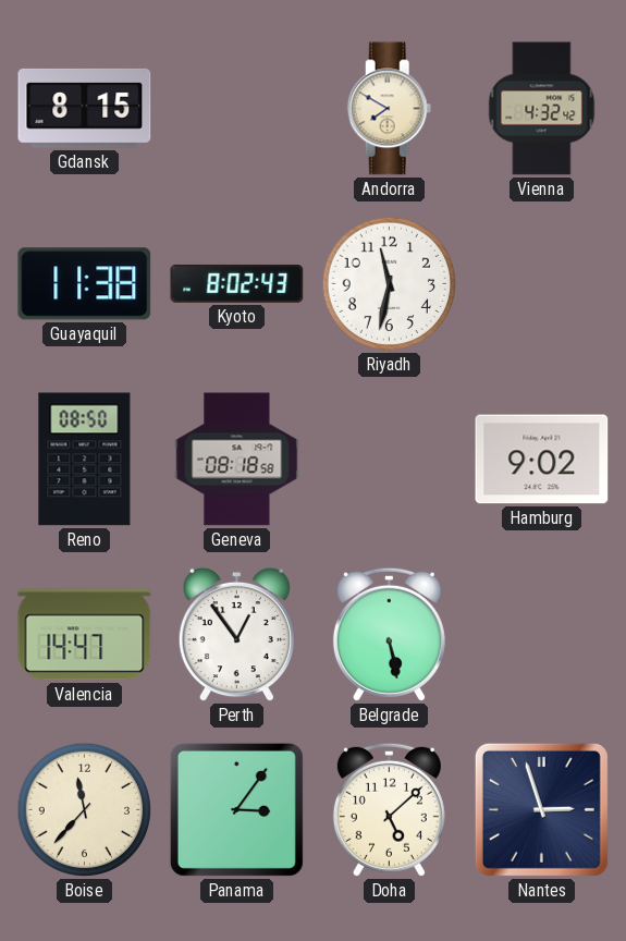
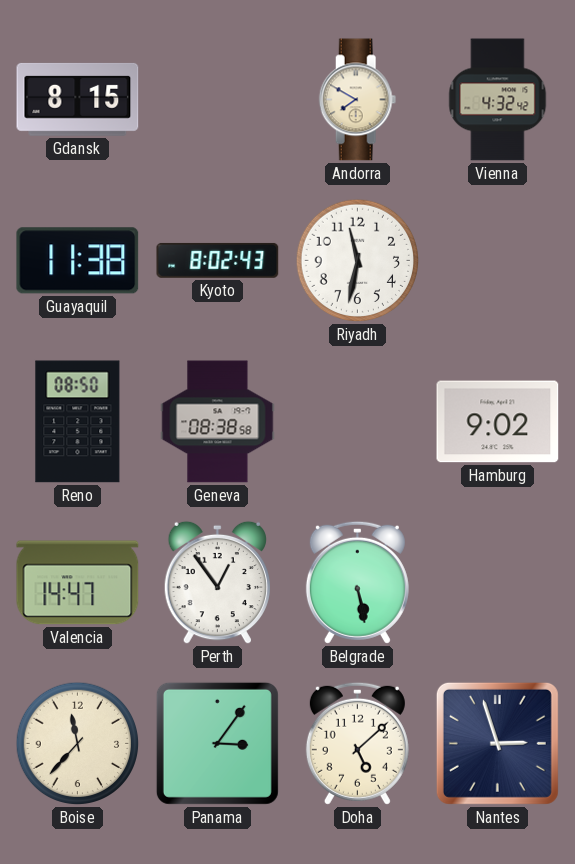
Geneva: 08:18 -> 08:38
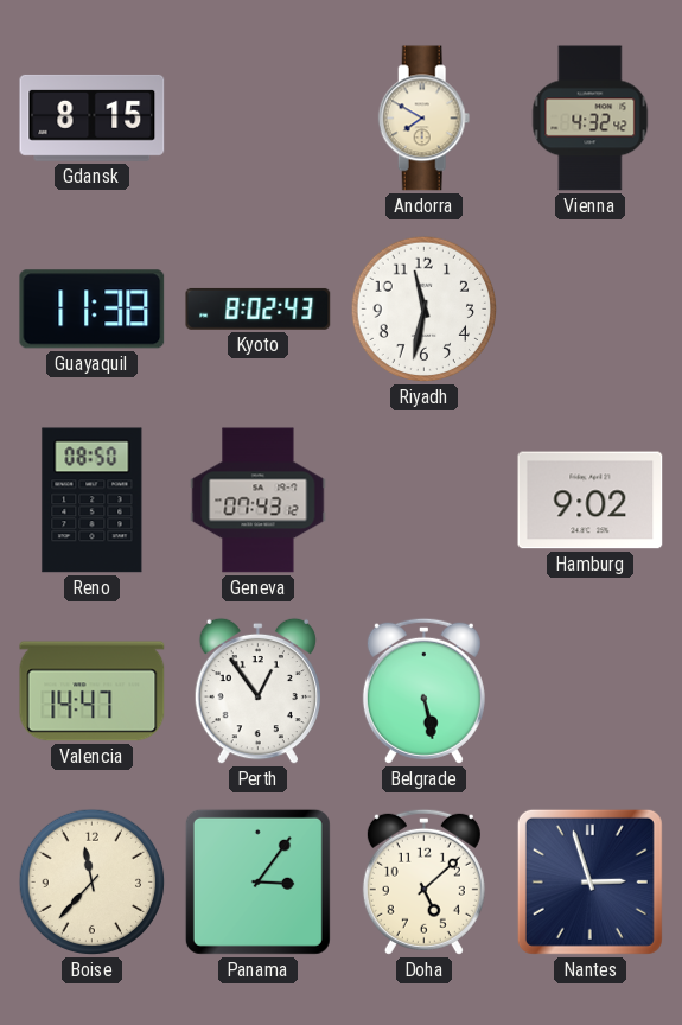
Geneva: 08:38 -> 07:43
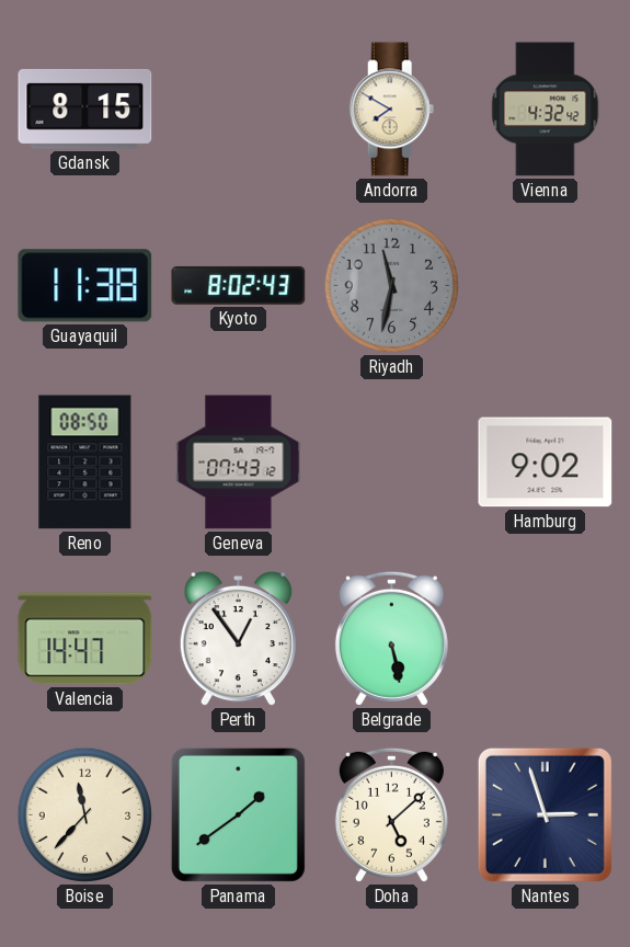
Riyadh dial: white -> grey
Panama: 3:06 -> 1:39
